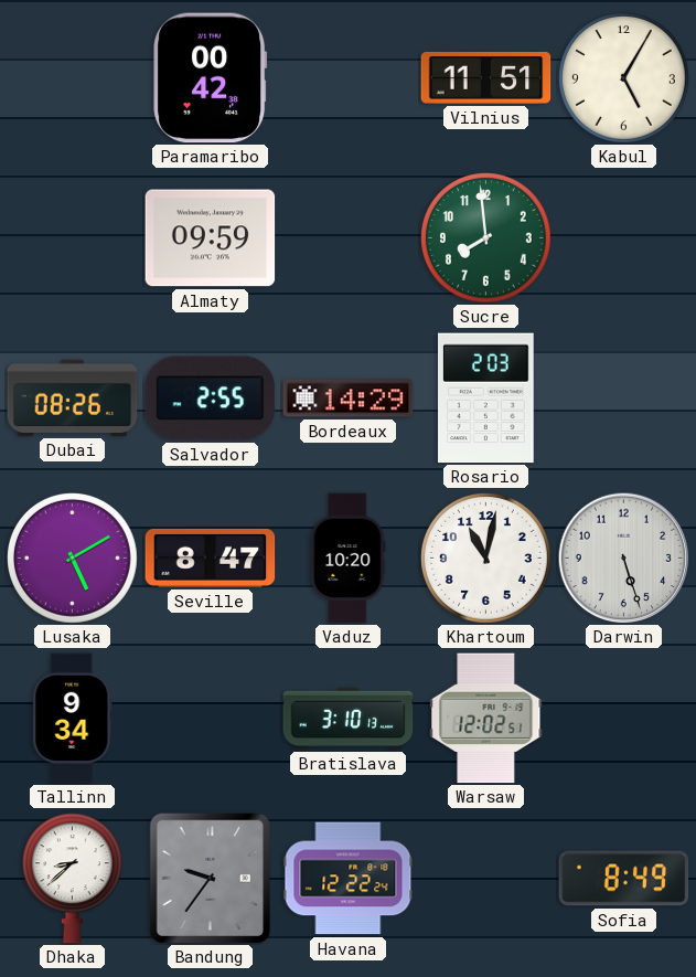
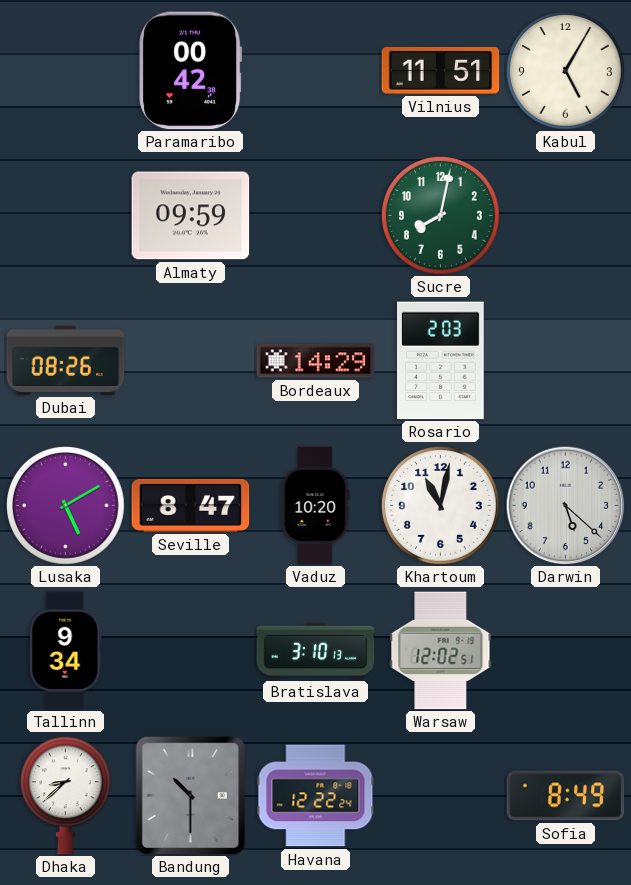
Sucre: 7:59 -> 8:02
Salvador: 2:55 -> none
Darwin: 5:27 -> 5:22
Bandung: 9:36 -> 10:30
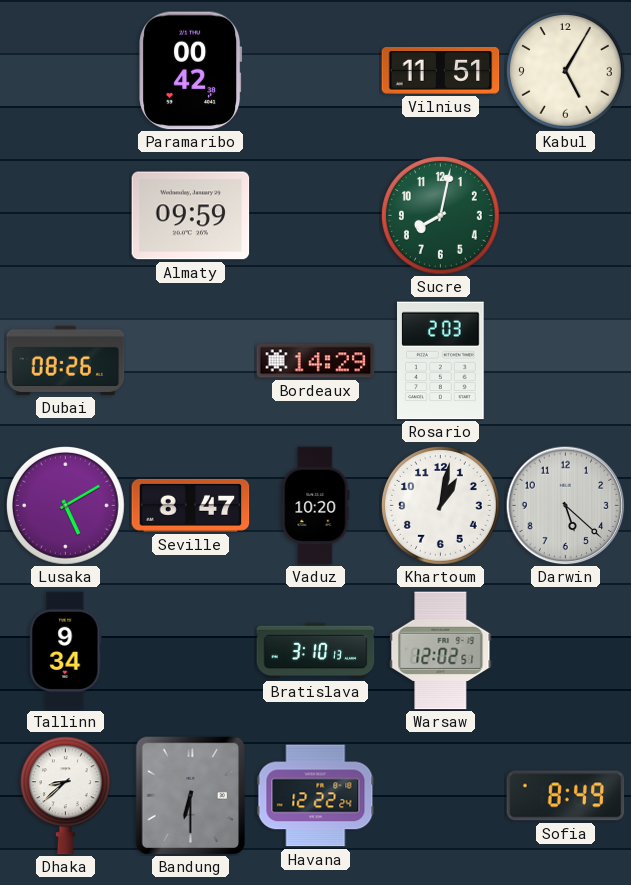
Khartoum: 11:02 -> 1:02
Bandung: 10:30 -> 6:30
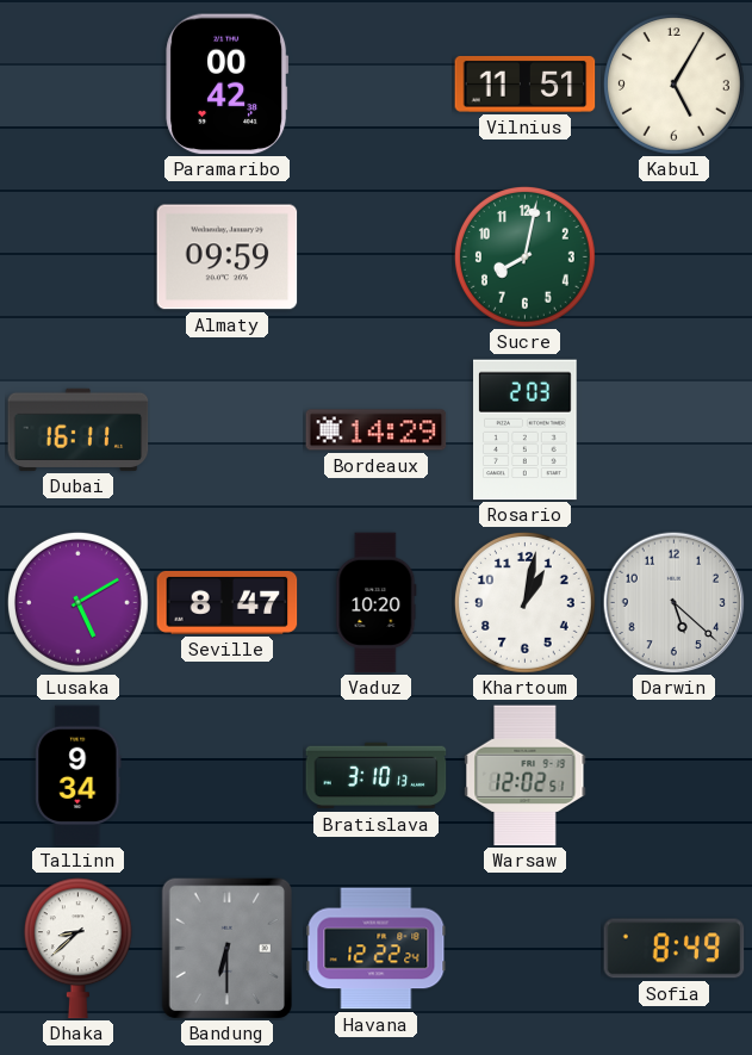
Dubai: 08:26 -> 16:11
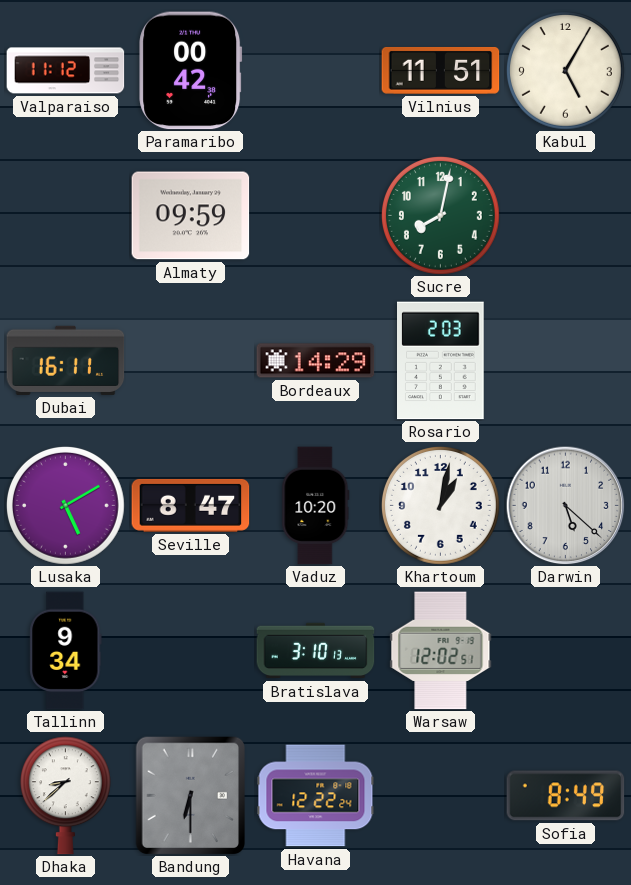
Valparaiso: none -> 11:12
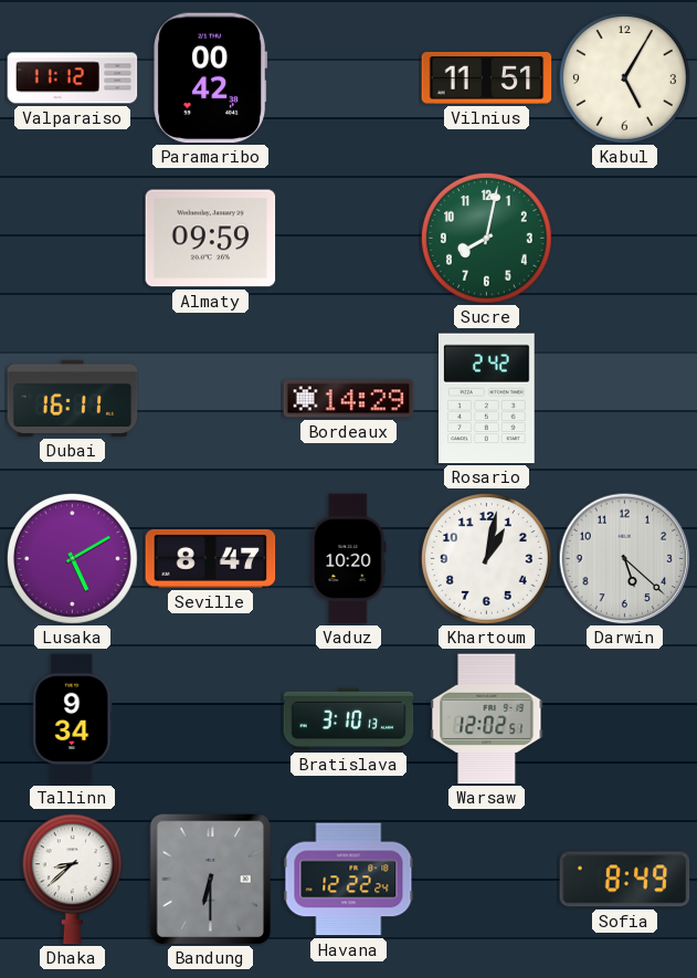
Rosario: 2:03 -> 2:42
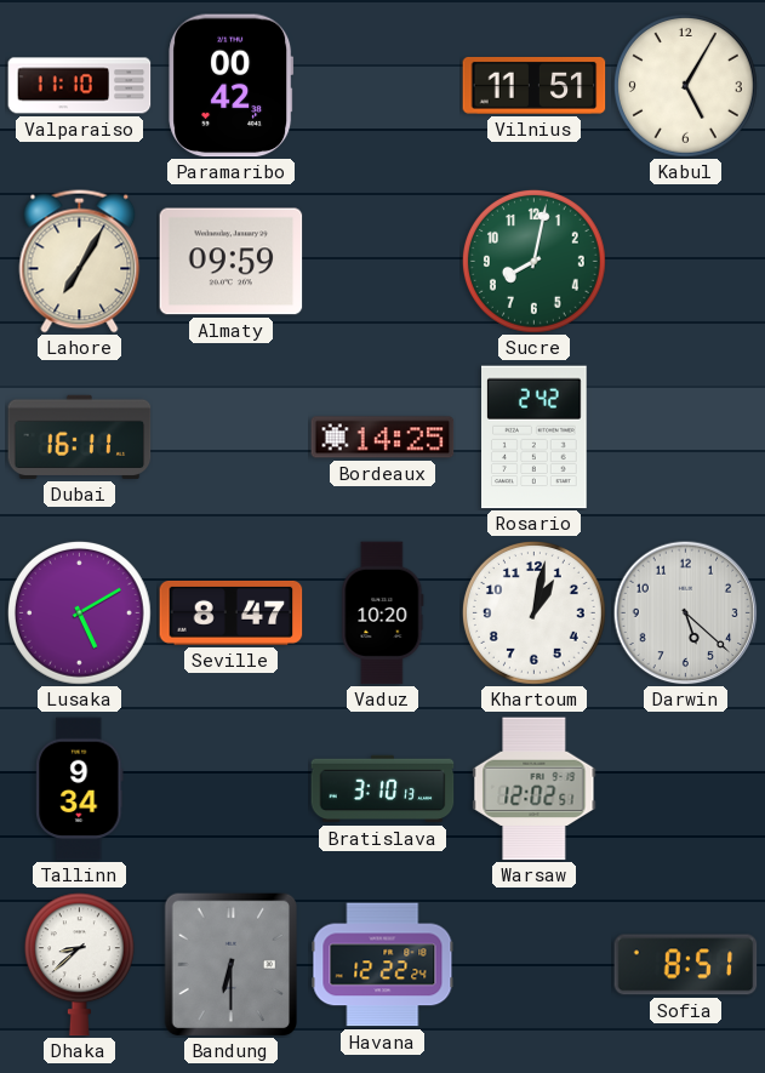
Valparaiso: 11:12 -> 11:10
Lahore: none -> 7:05
Bordeaux: 14:29 -> 14:25
Sofia: 8:49 -> 8:51
